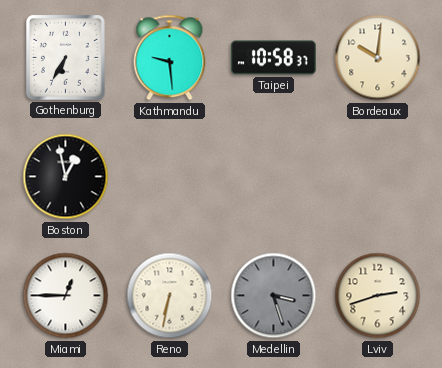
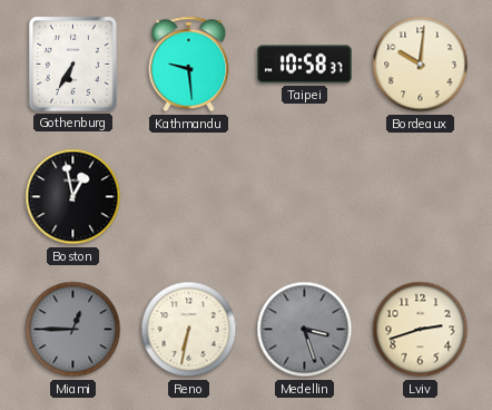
Miami dial: white -> grey
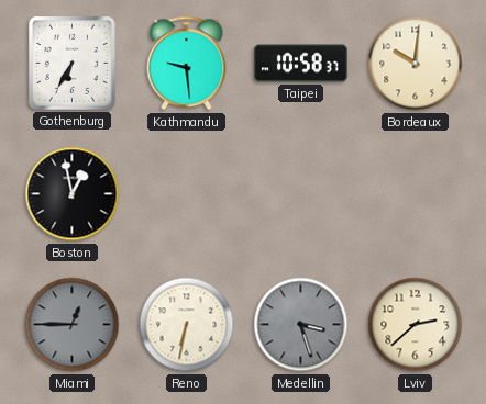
Lviv: 2:42 -> 2:38
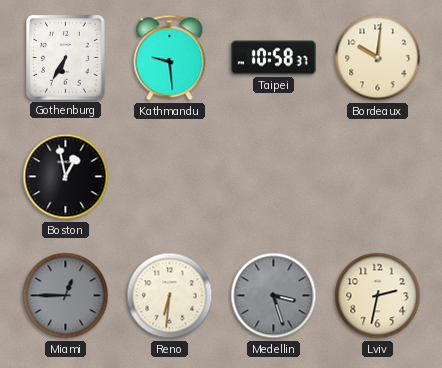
Reno: 6:32 -> 6:31
Lviv: 2:38 -> 2:32
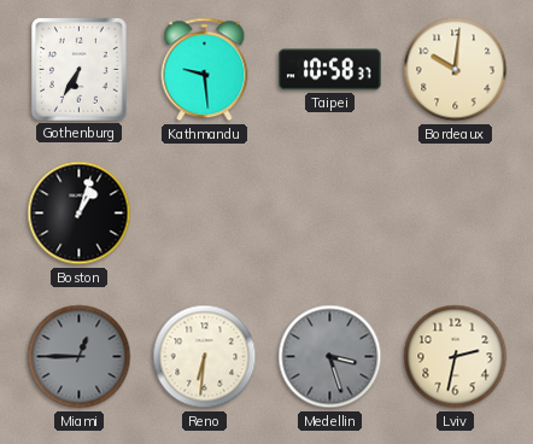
Boston: 12:58 -> 1:03
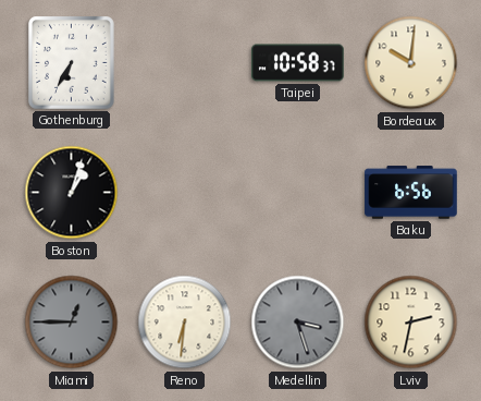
Kathmandu: 9:29 -> none
Baku: none -> 6:56
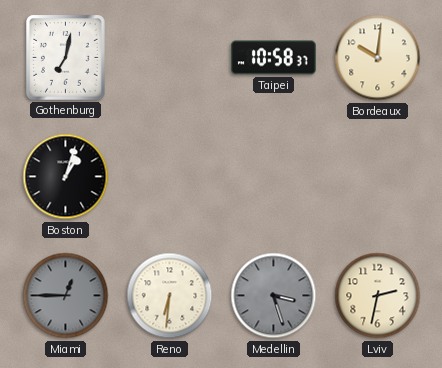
Gothenburg: 6:35 -> 7:02
Baku: 6:56 -> none
